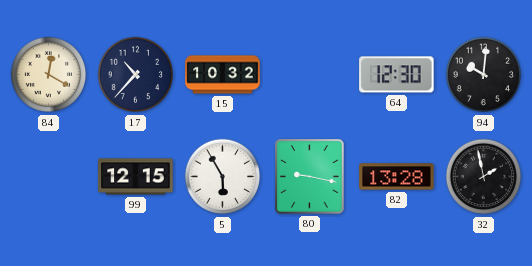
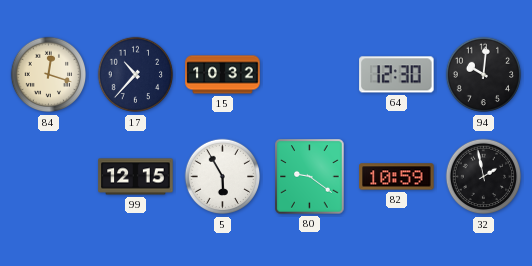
84: 12:20 -> 12:18
80: 9:17 -> 9:21
82: 13:28 -> 10:59
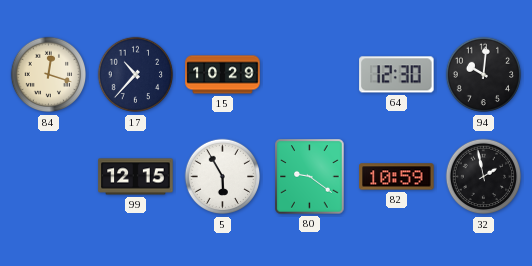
15: 10:32 -> 10:29
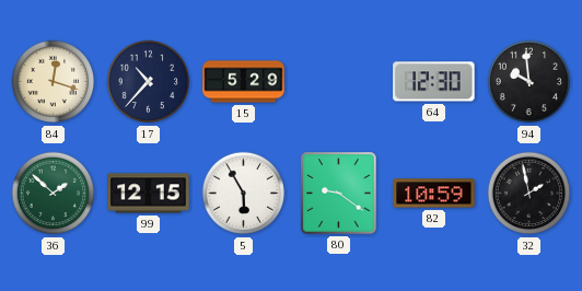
15: 10:29 -> 5:29
94: 10:01 -> 9:59
36: none -> 1:52
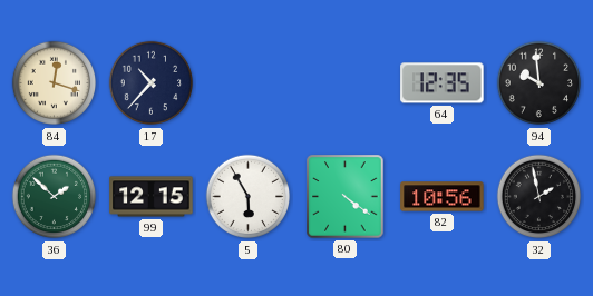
15: 5:29 -> none
64: 12:30 -> 12:35
80: 9:21 -> 4:21
82: 10:59 -> 10:56
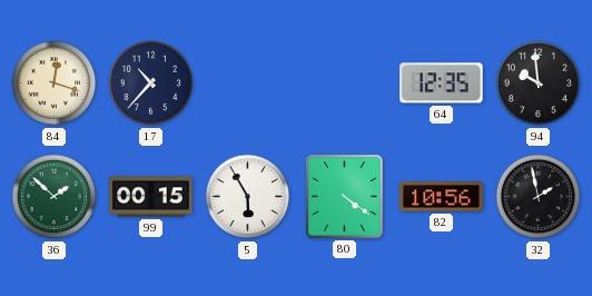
99: 12:15 -> 00:15
